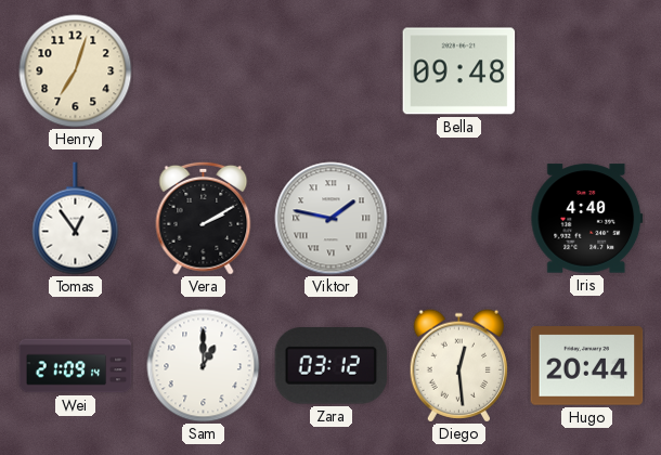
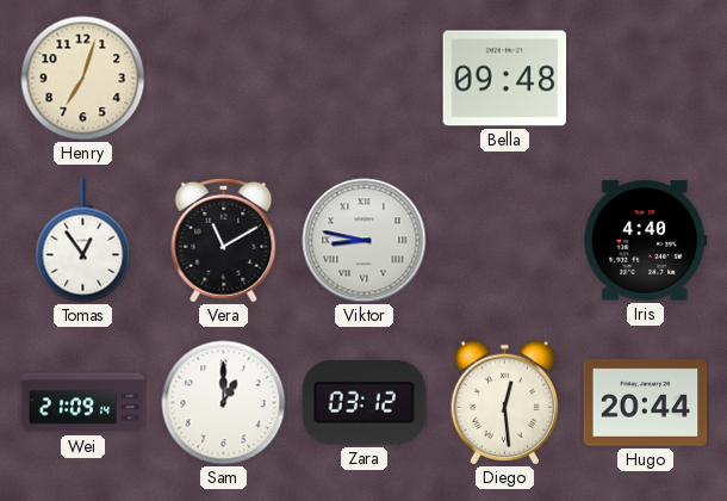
Vera: 2:10 -> 11:10
Viktor: 1:47 -> 8:47
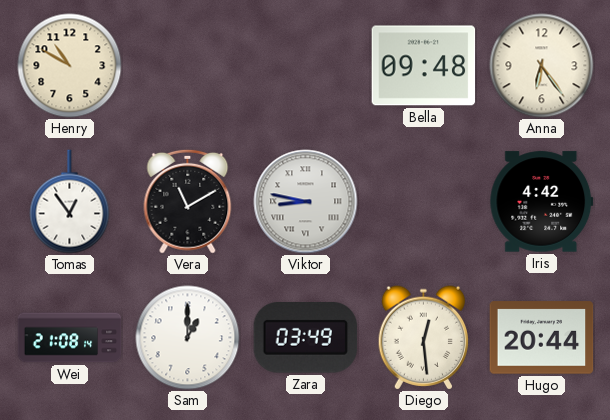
Henry: 7:03 -> 10:50
Anna: none -> 6:24
Iris: 4:40 -> 4:42
Wei: 21:09 -> 21:08
Zara: 03:12 -> 03:49
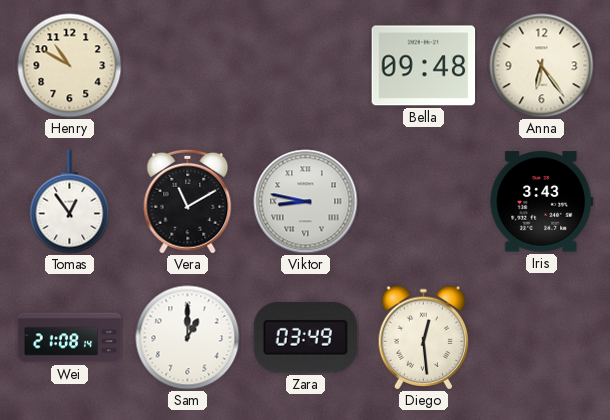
Iris: 4:42 -> 3:43
Hugo: 20:44 -> none
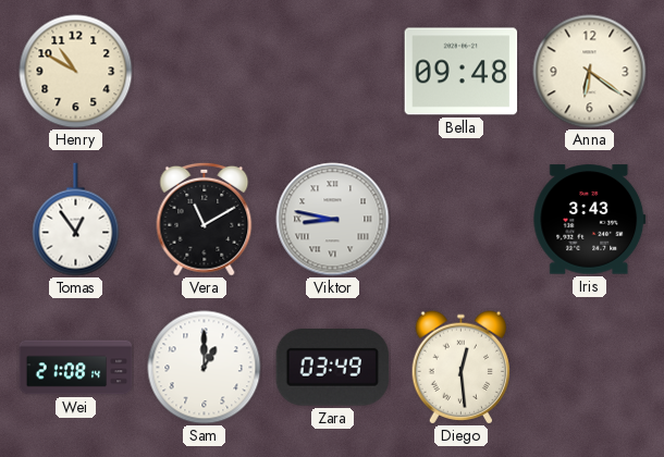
Anna: 6:24 -> 6:21
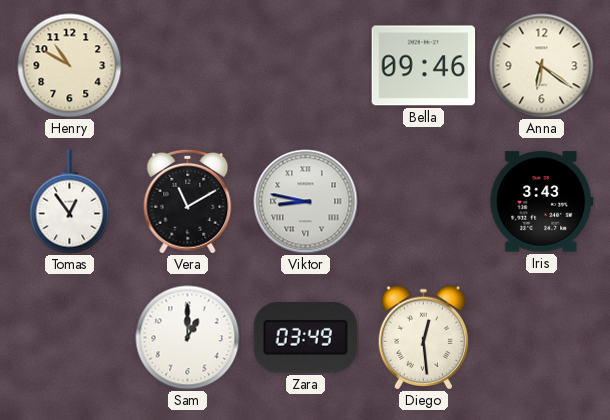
Bella: 09:48 -> 09:46
Wei: 21:08 -> none
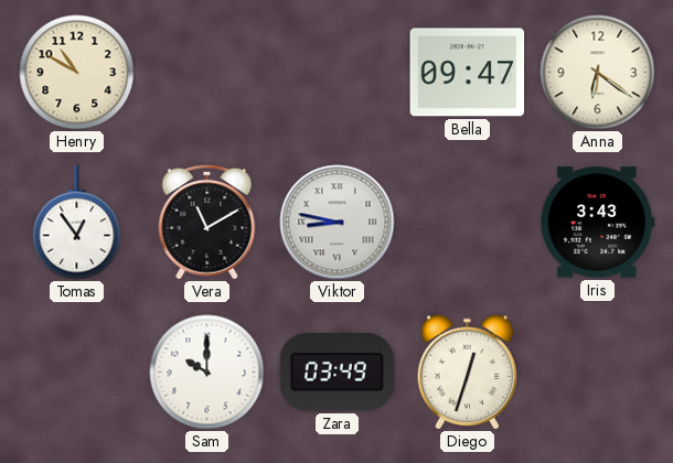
Bella: 09:46 -> 09:47
Sam: 1:00 -> 10:00
Diego: 12:29 -> 12:33
